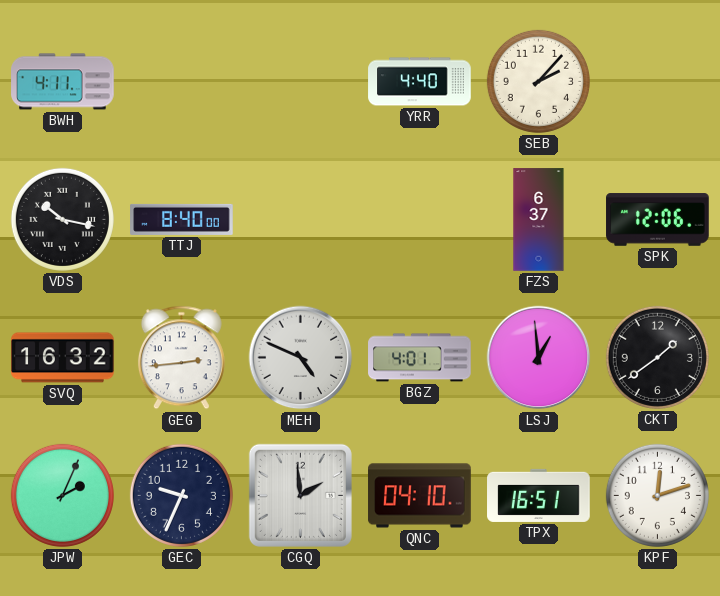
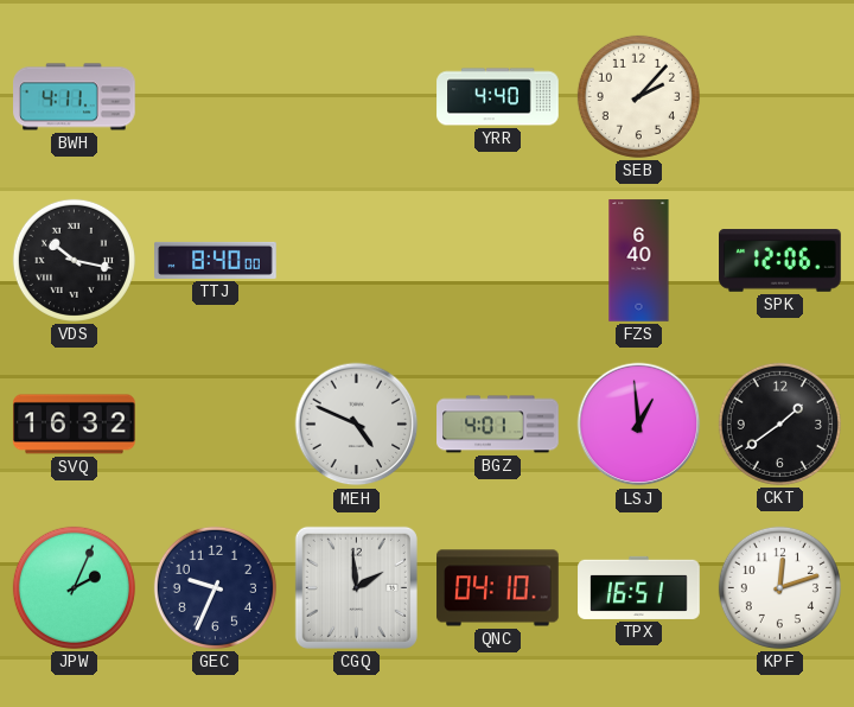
FZS: 6:37 -> 6:40
GEG: 2:44 -> none
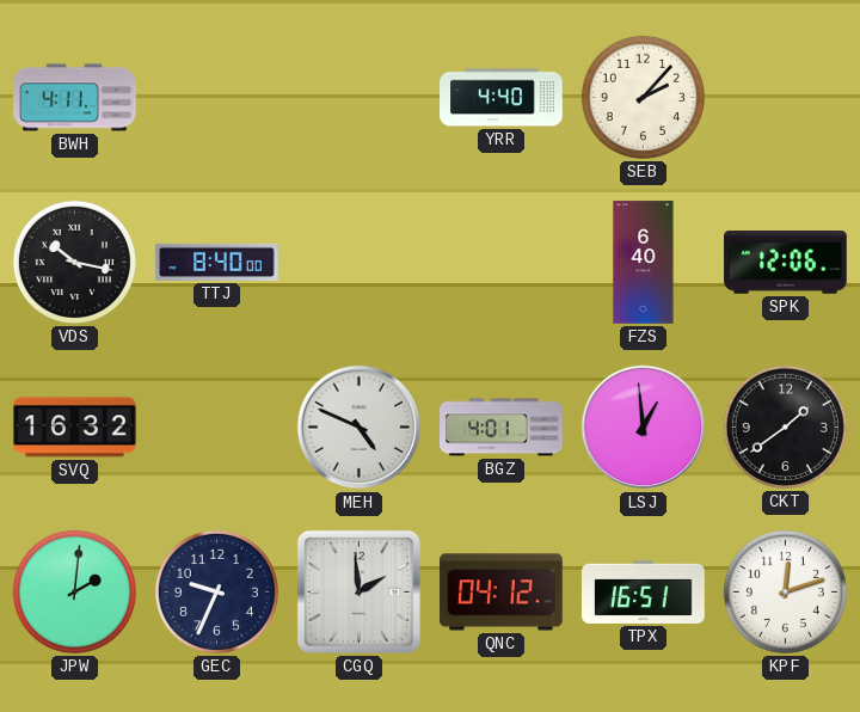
JPW: 2:04 -> 2:01
QNC: 04:10 -> 04:12
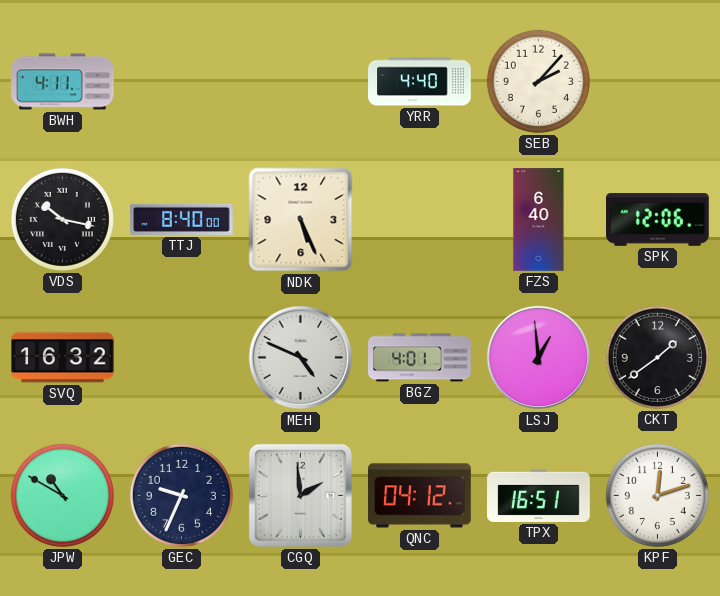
NDK: none -> 5:26
JPW: 2:01 -> 10:50
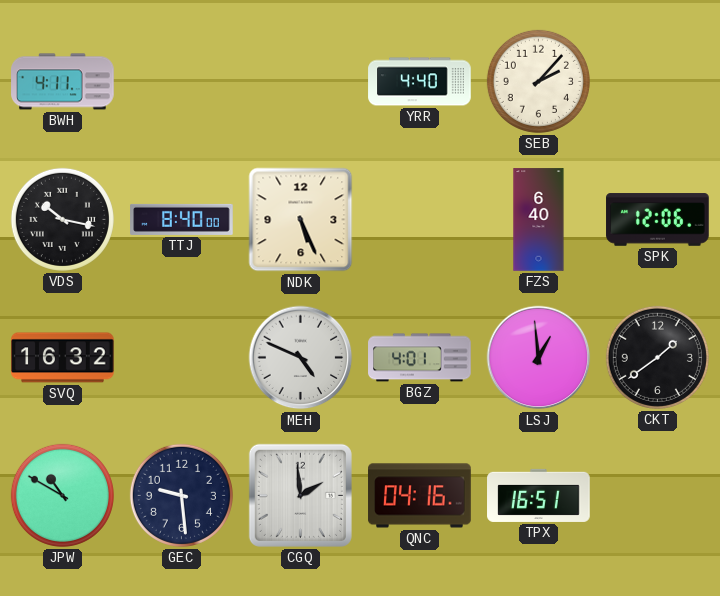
GEC: 9:34 -> 9:29
QNC: 04:12 -> 04:16
KPF: 12:12 -> none
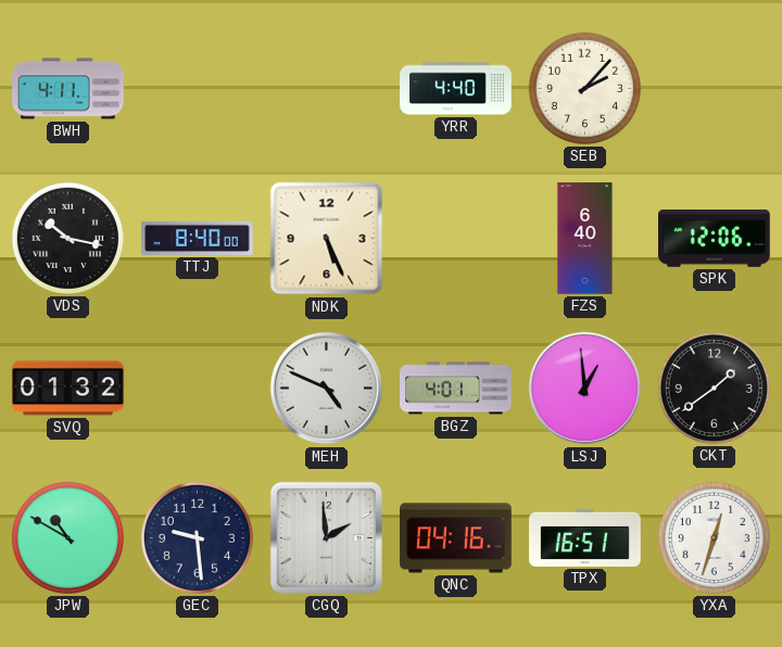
SVQ: 16:32 -> 01:32
YXA: none -> 12:33
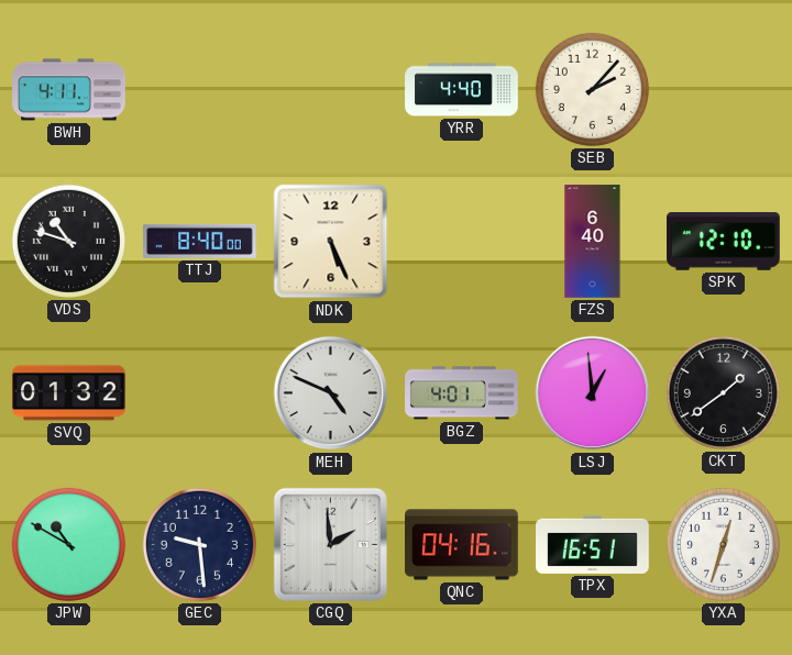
VDS: 10:17 -> 10:48
SPK: 12:06 -> 12:10
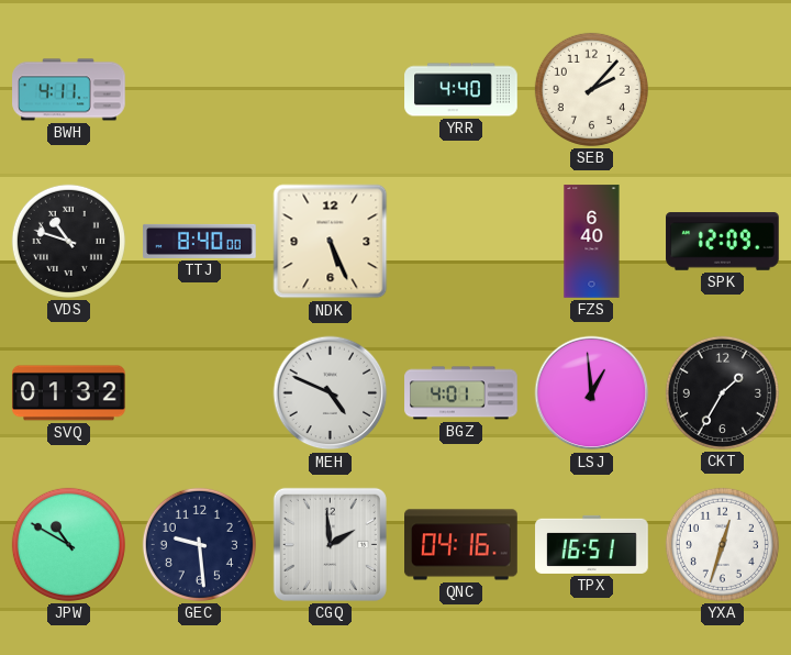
SPK: 12:10 -> 12:09
CKT: 1:39 -> 1:35
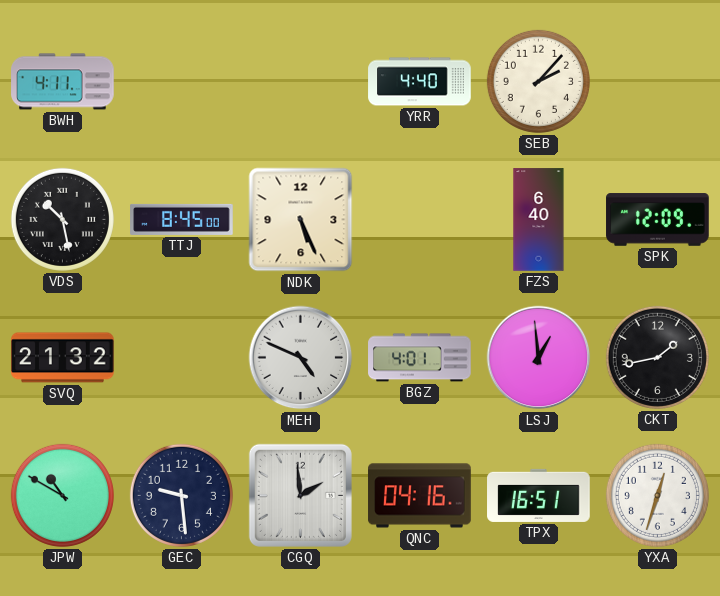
VDS: 10:48 -> 10:28
TTJ: 8:40 -> 8:45
SVQ: 01:32 -> 21:32
CKT: 1:35 -> 1:43
